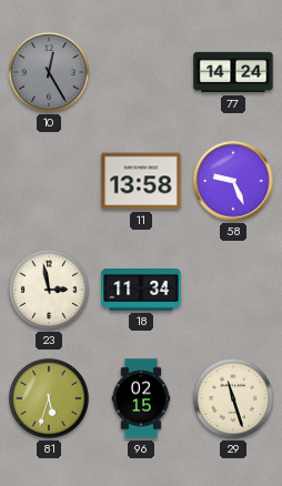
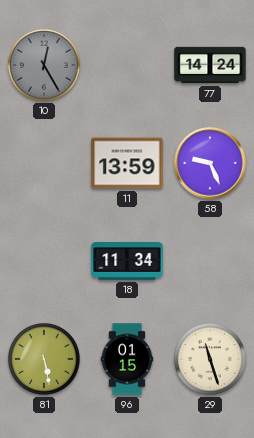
11: 13:58 -> 13:59
23: 2:58 -> none
81: 5:33 -> 5:28
96: 02:15 -> 01:15
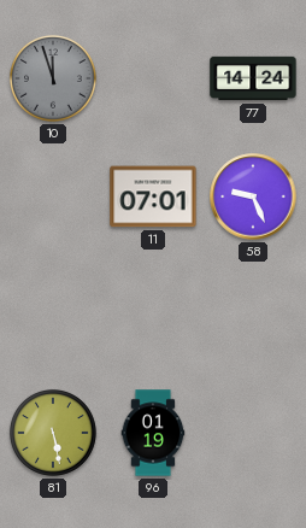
10: 12:25 -> 11:57
11: 13:59 -> 07:01
18: 11:34 -> none
96: 01:15 -> 01:19
29: 11:27 -> none
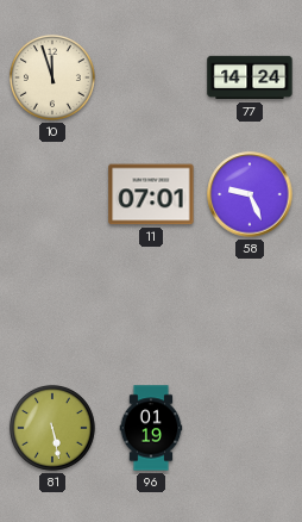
10 dial: grey -> cream
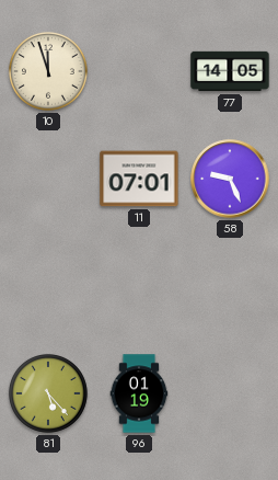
77: 14:24 -> 14:05
81: 5:28 -> 5:23
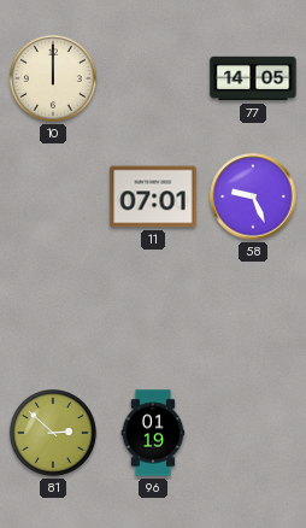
10: 11:57 -> 12:00
81: 5:23 -> 2:52
